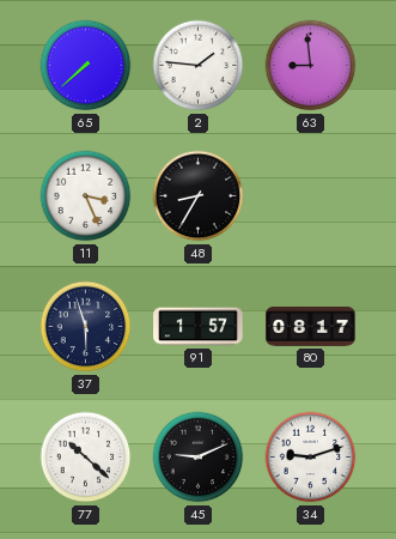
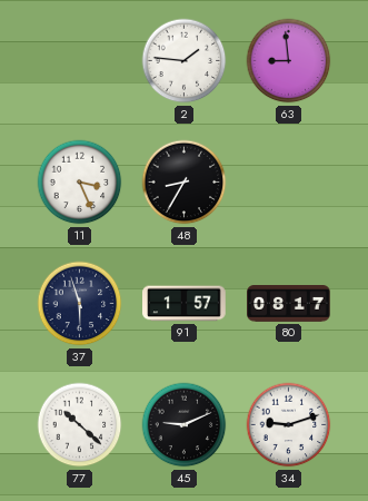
65: 7:38 -> none
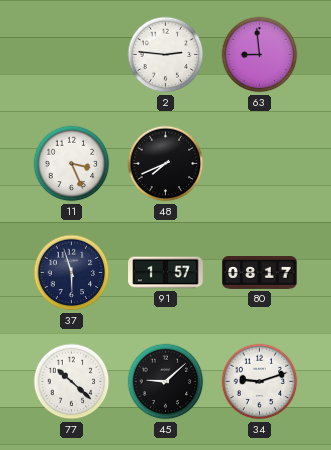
2: 1:46 -> 2:46
48: 8:35 -> 7:41
45: 9:11 -> 9:08
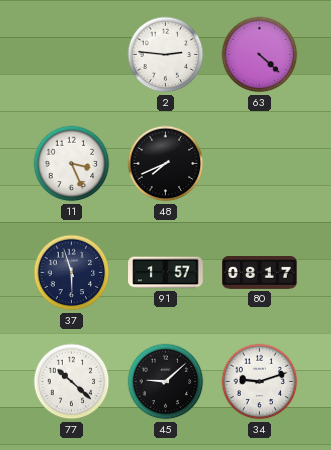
63: 8:59 -> 4:22
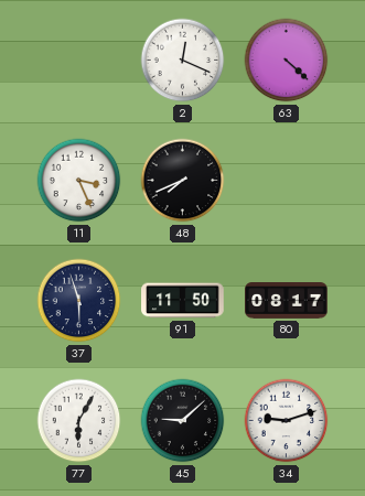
2: 2:46 -> 12:19
91: 1:57 -> 11:50
77: 10:22 -> 6:05
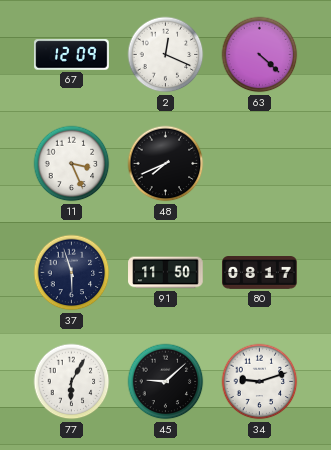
67: none -> 12:09
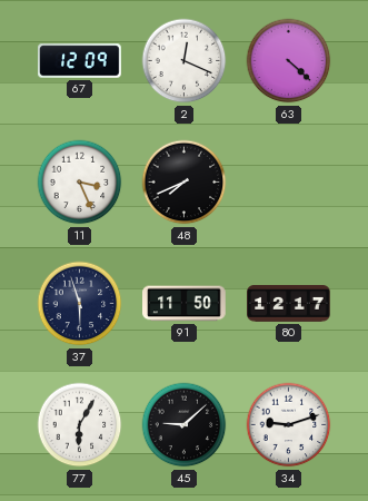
80: 08:17 -> 12:17
